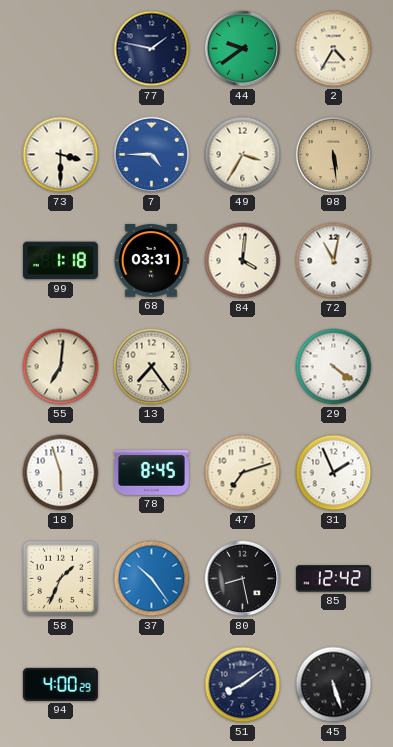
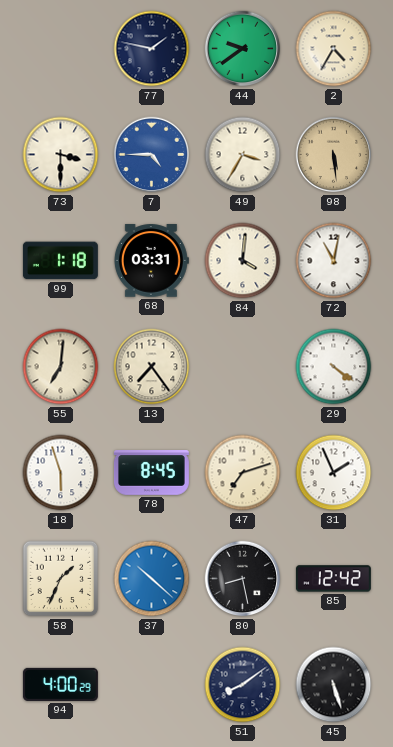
37: 10:24 -> 10:22
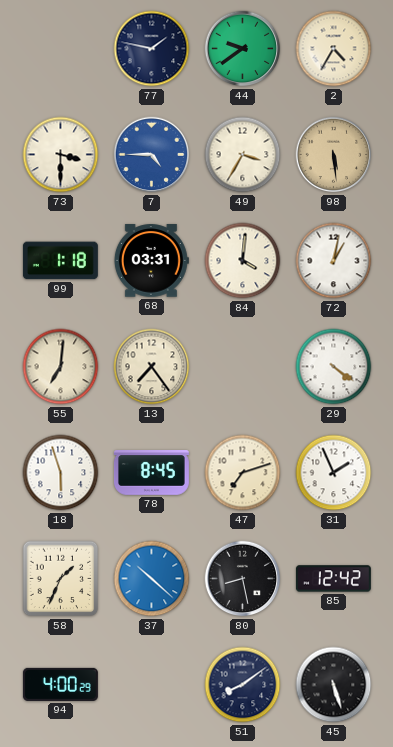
72: 11:02 -> 1:02
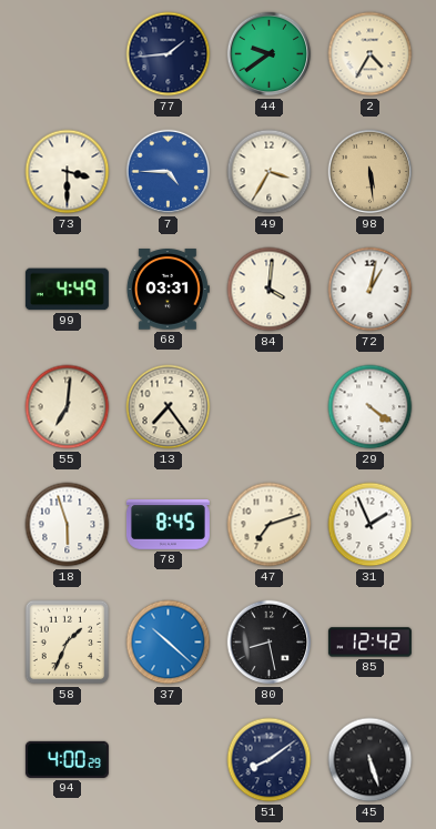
77: 1:47 -> 1:44
99: 1:18 -> 4:49
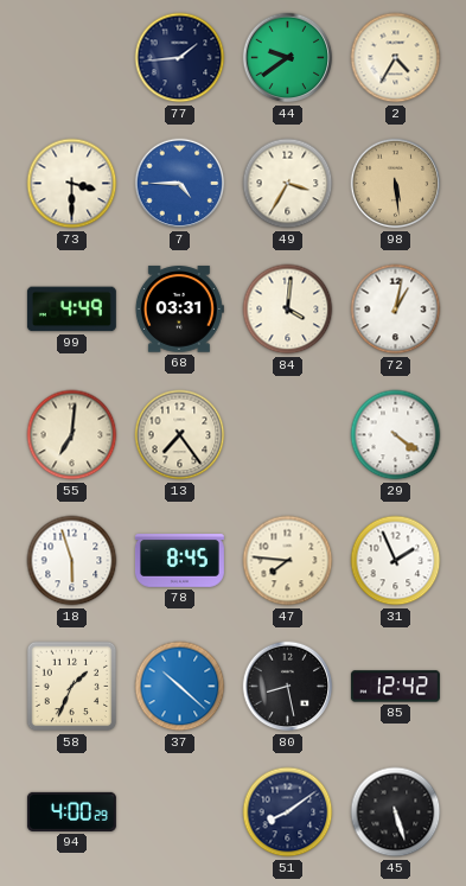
47: 7:12 -> 7:46
